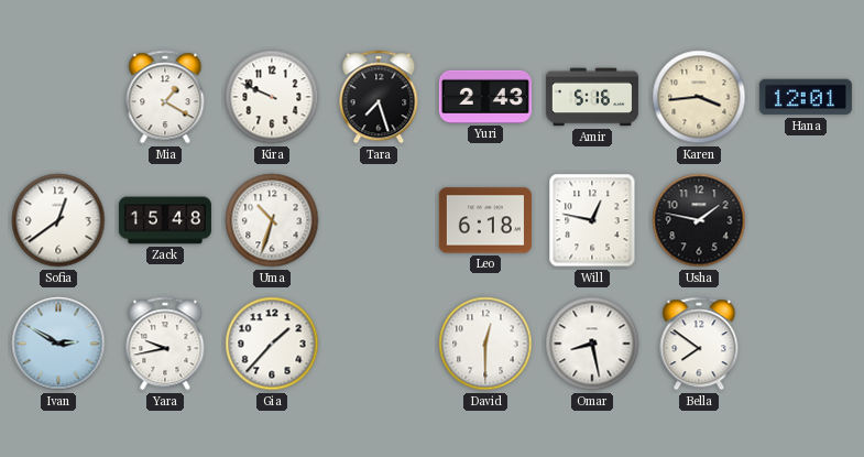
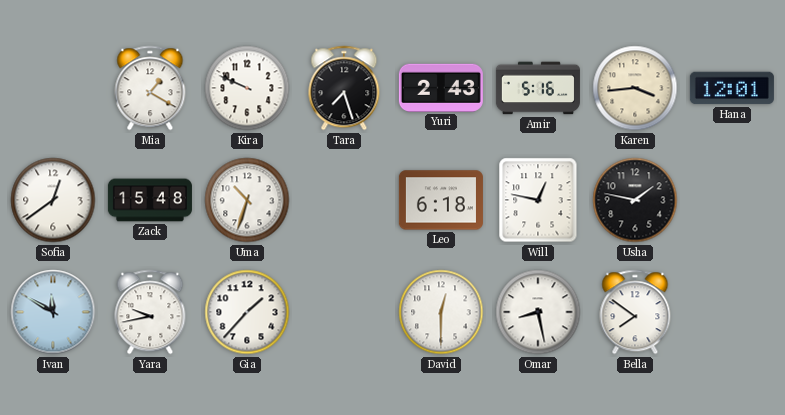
Ivan: 2:50 -> 11:50
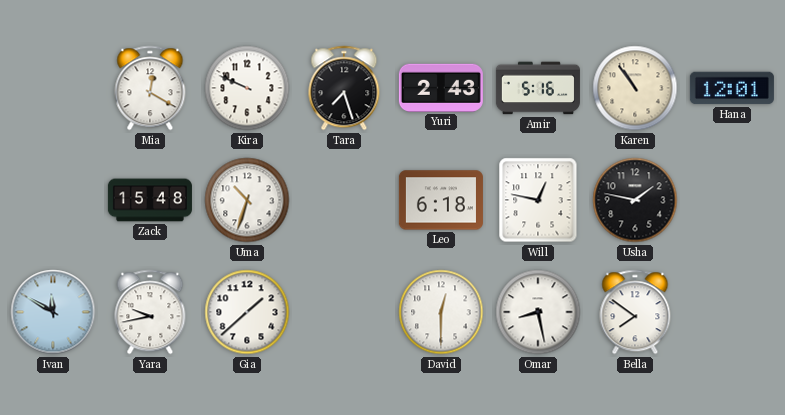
Mia: 1:20 -> 12:20
Karen: 3:44 -> 10:54
Sofia: 12:39 -> none
Gia: 1:37 -> 1:38
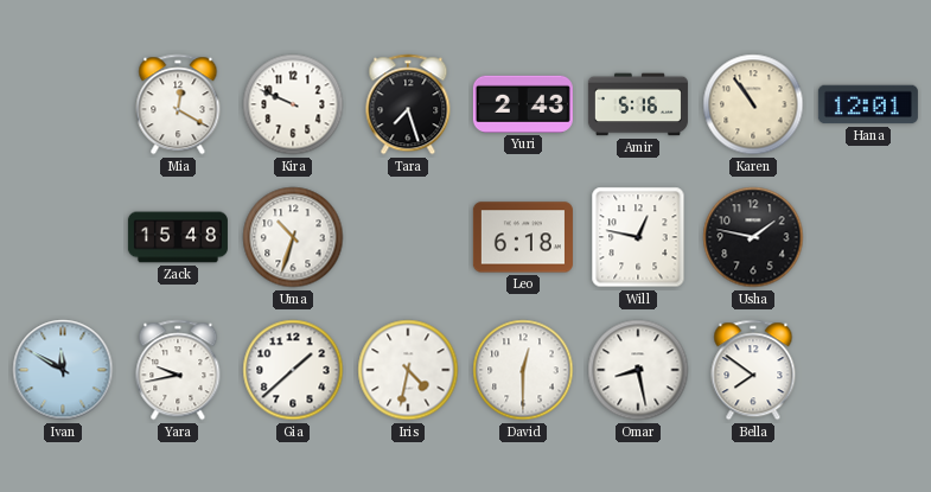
Iris: none -> 4:32
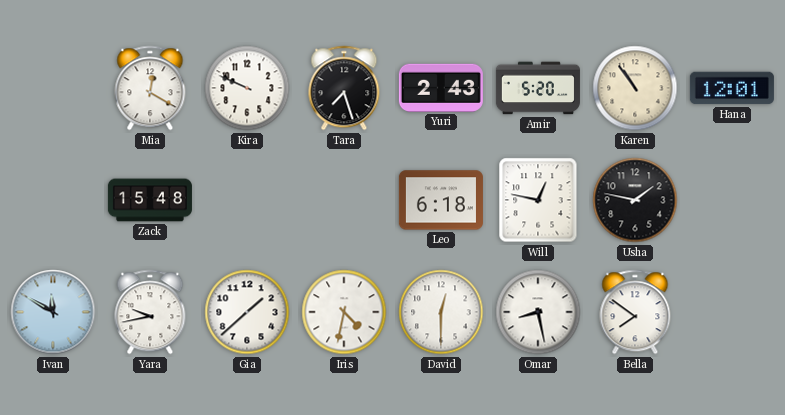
Amir: 5:16 -> 5:20
Uma: 10:33 -> none
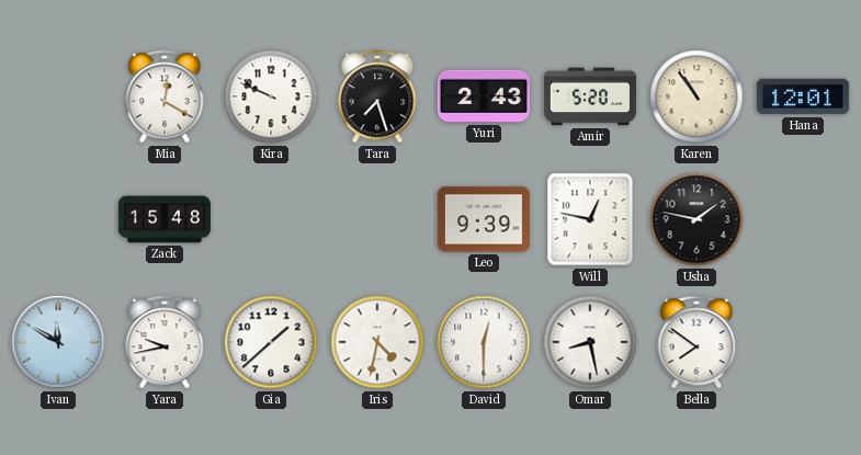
Leo: 6:18 -> 9:39
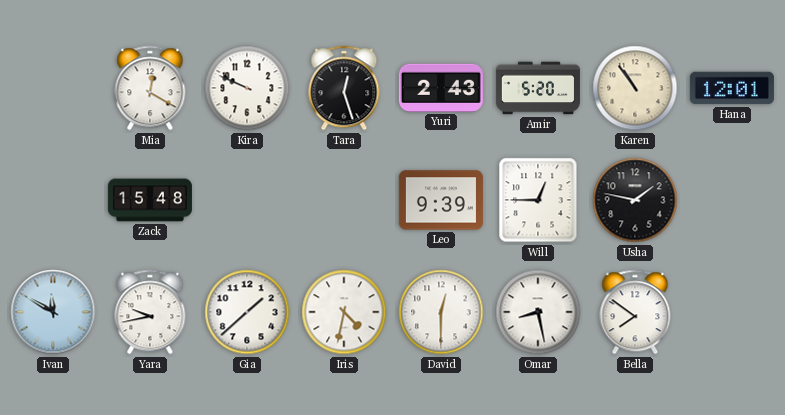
Tara: 7:27 -> 12:27
Will: 12:47 -> 12:45
